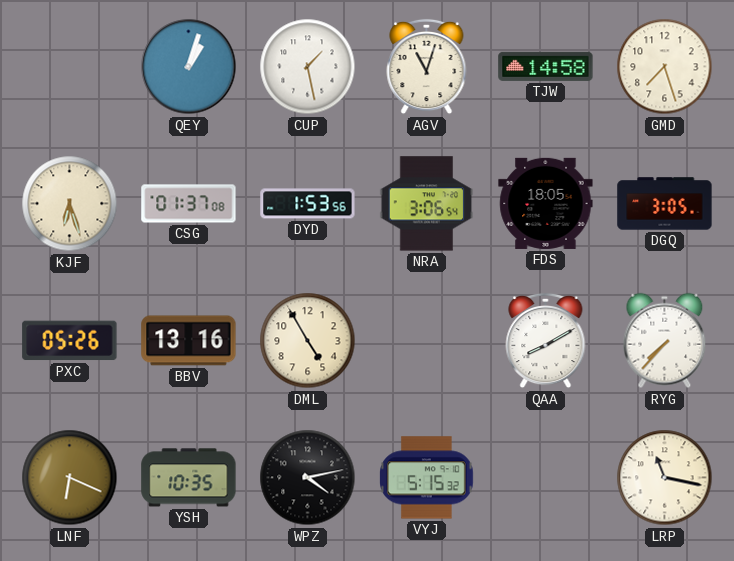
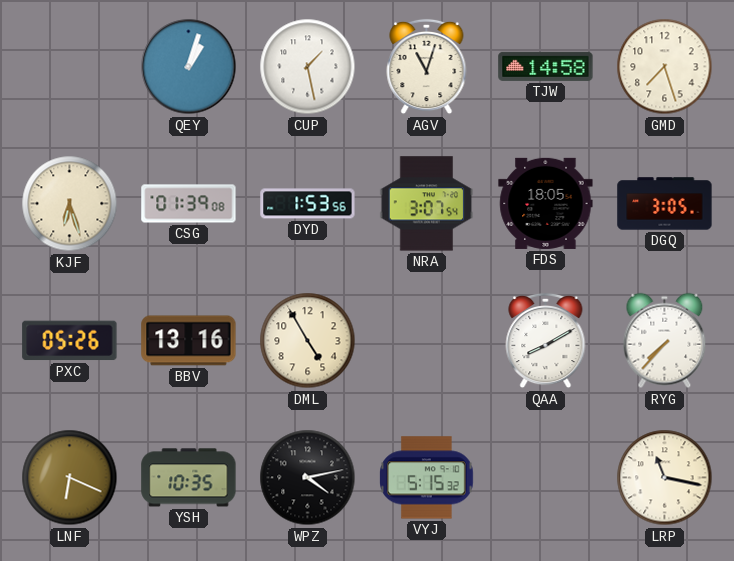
CSG: 01:37 -> 01:39
NRA: 3:06 -> 3:07
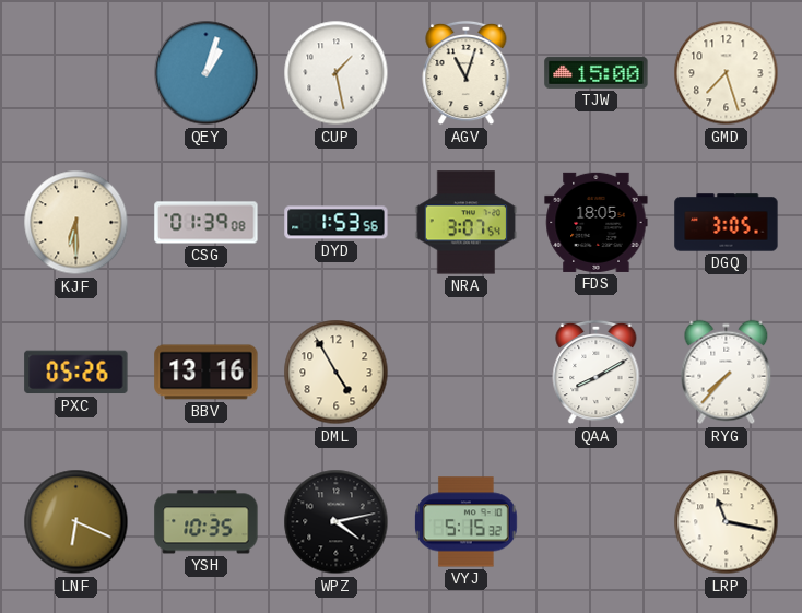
TJW: 14:58 -> 15:00
KJF: 6:27 -> 6:30
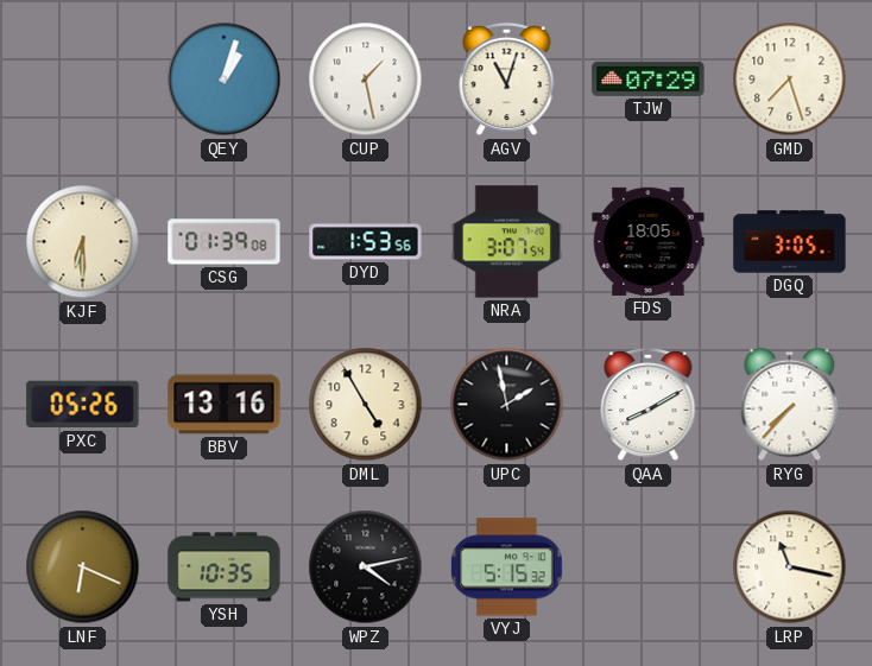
TJW: 15:00 -> 07:29
UPC: none -> 1:58
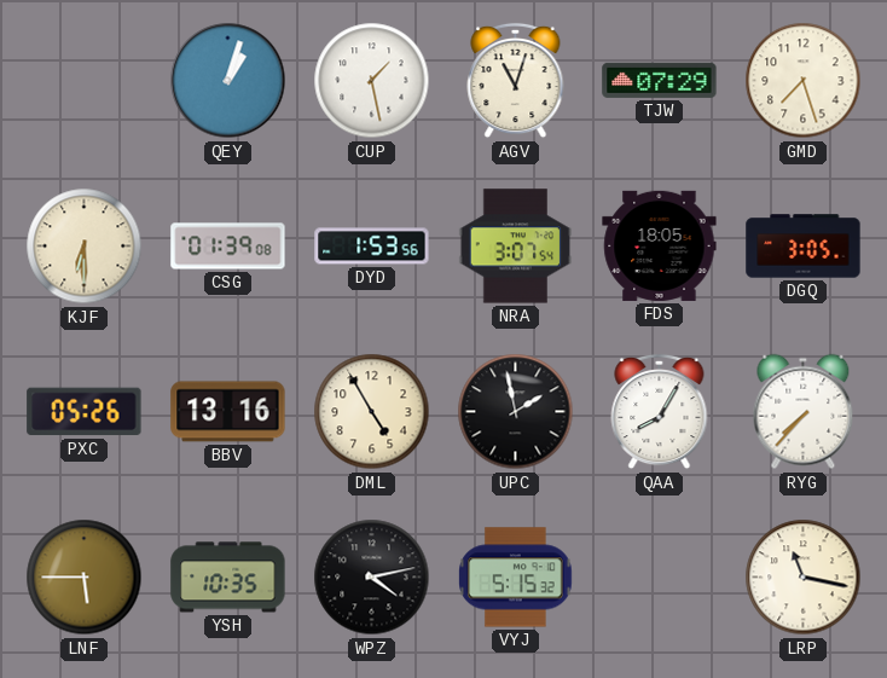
QAA: 8:10 -> 8:05
LNF: 6:19 -> 5:45
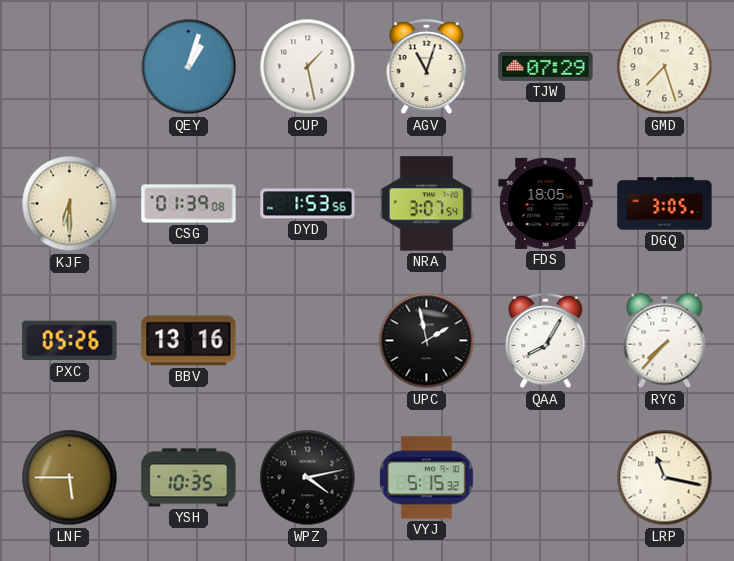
DML: 4:55 -> none
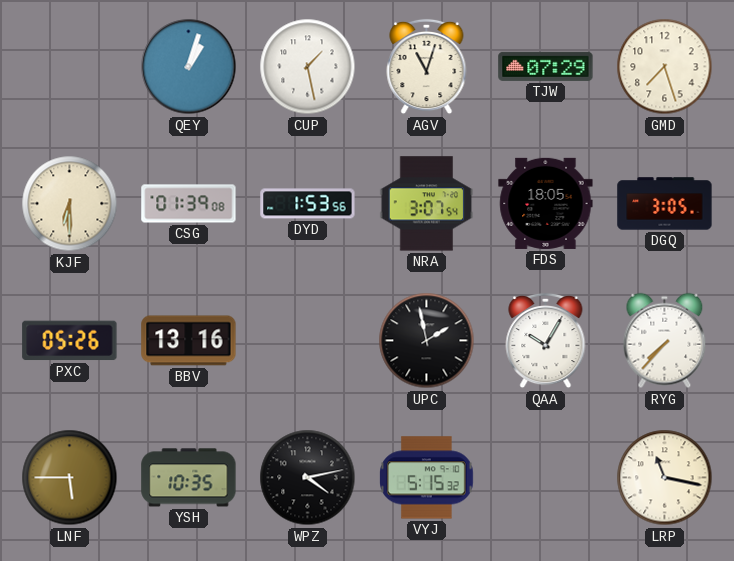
QAA: 8:05 -> 10:05
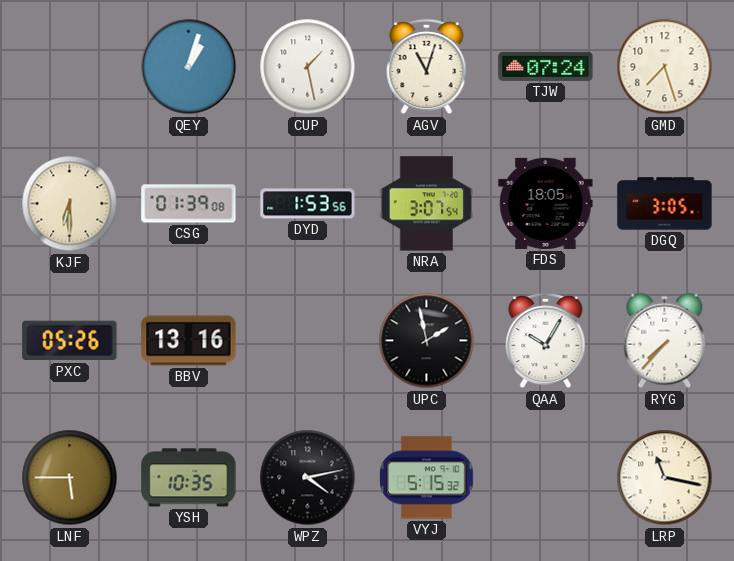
TJW: 07:29 -> 07:24
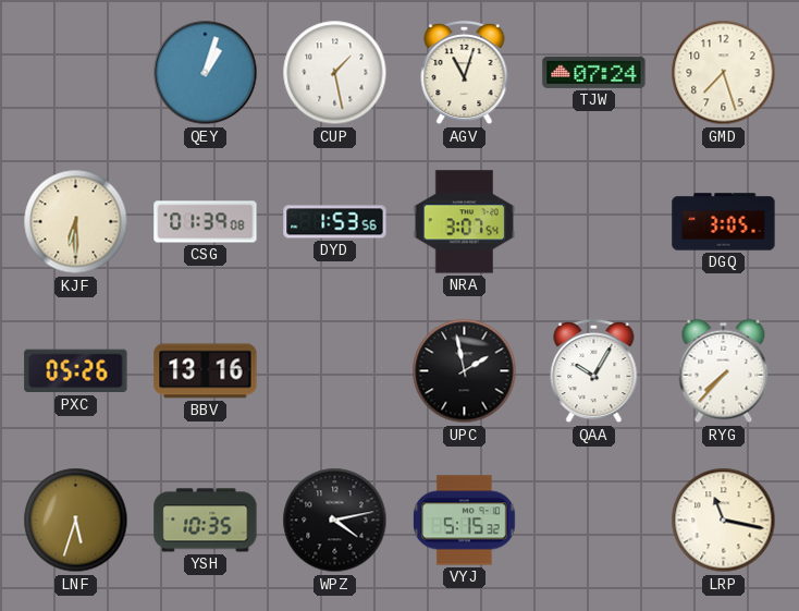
FDS: 18:05 -> none
LNF: 5:45 -> 5:33
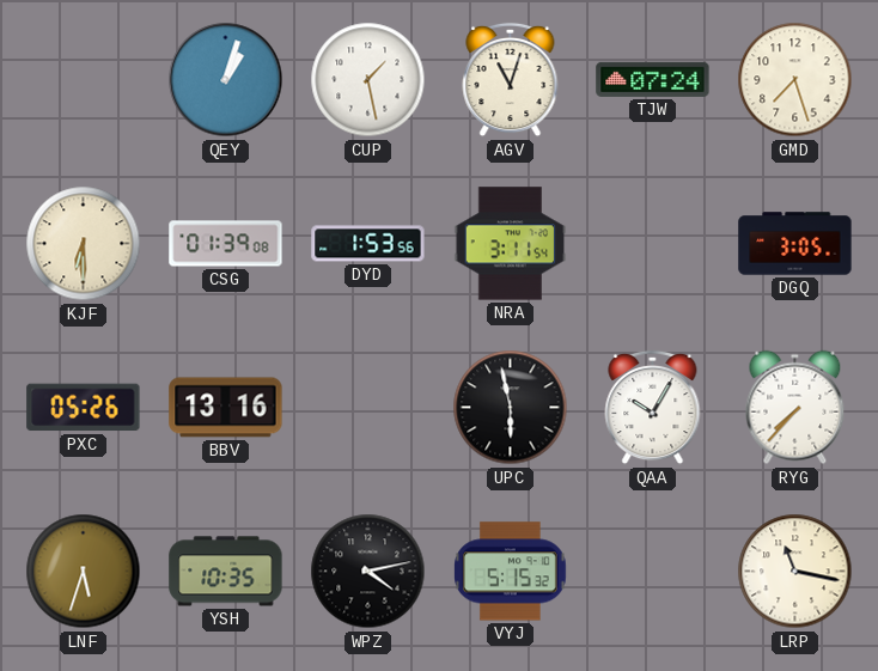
NRA: 3:07 -> 3:11
UPC: 1:58 -> 5:58
